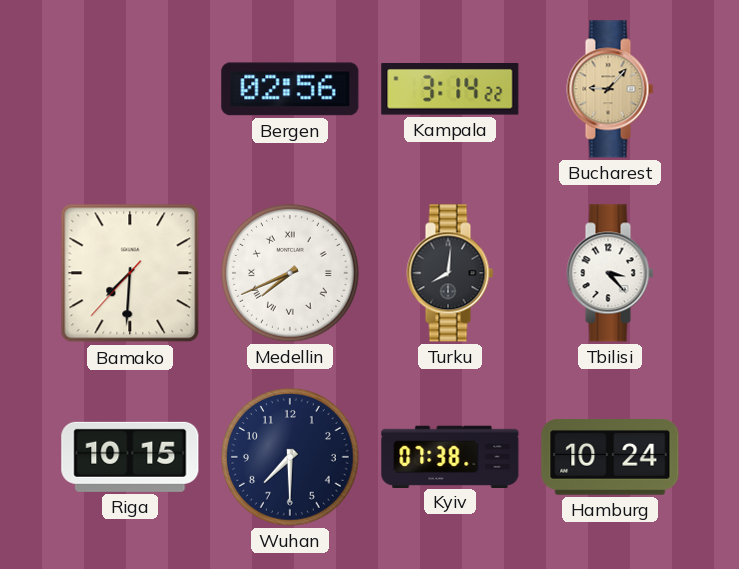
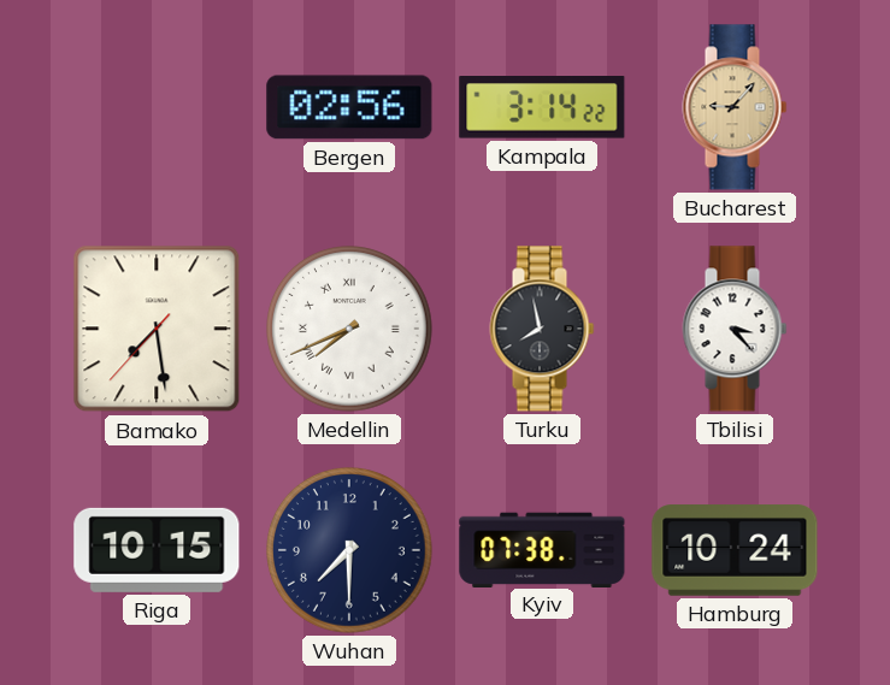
Bamako: 7:30 -> 7:28
Turku: 8:01 -> 7:58
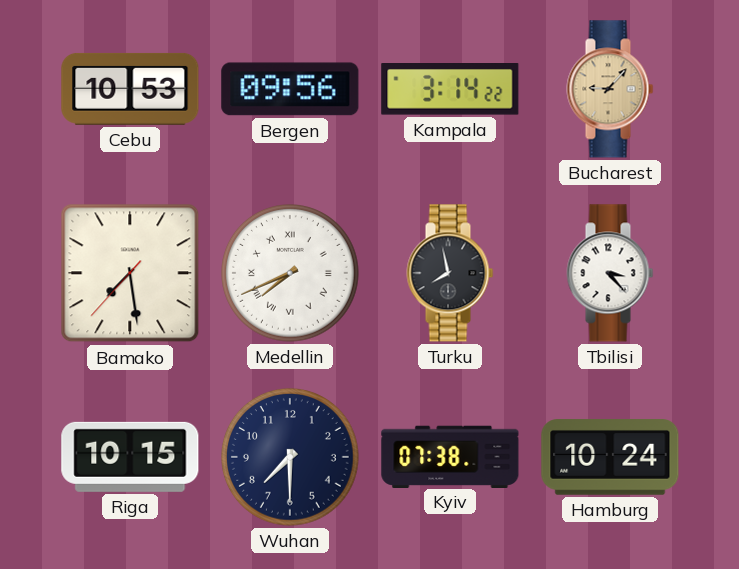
Cebu: none -> 10:53
Bergen: 02:56 -> 09:56
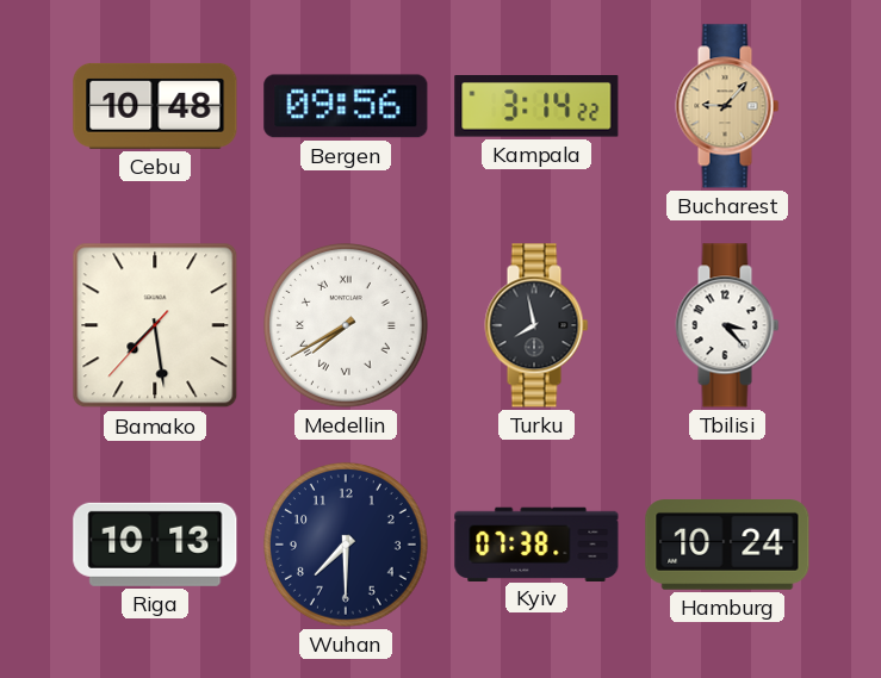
Cebu: 10:53 -> 10:48
Medellin: 7:41 -> 7:40
Riga: 10:15 -> 10:13
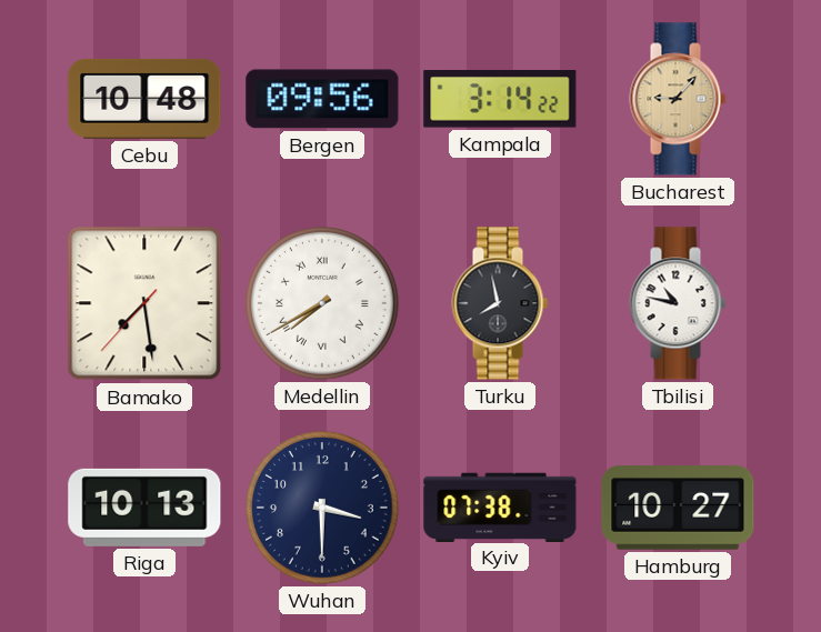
Tbilisi: 3:23 -> 10:47
Wuhan: 7:30 -> 3:30
Hamburg: 10:24 -> 10:27
